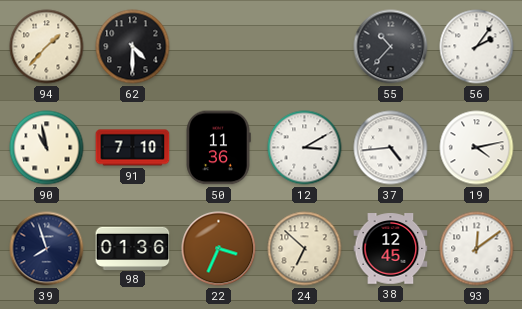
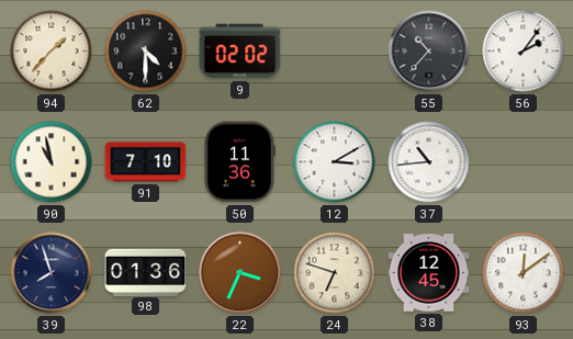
9: none -> 02:02
37: 4:44 -> 10:44
19: 4:13 -> none
24: 6:52 -> 6:48
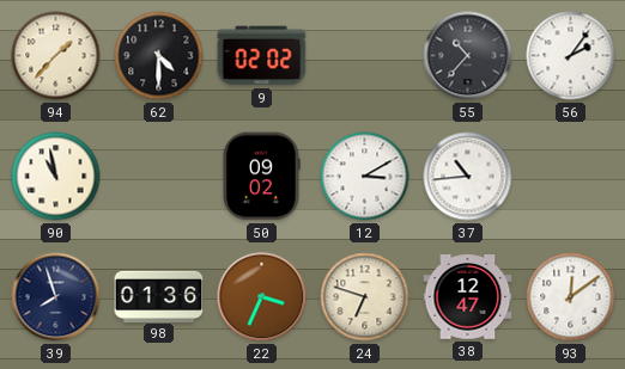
91: 7:10 -> none
50: 11:36 -> 09:02
38: 12:45 -> 12:47
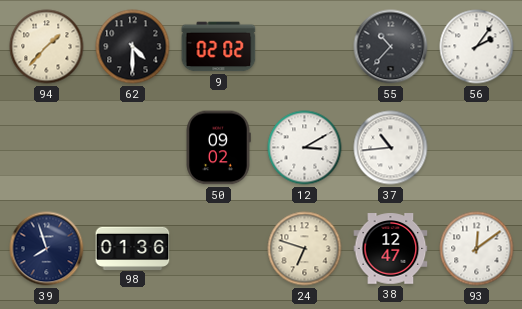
90: 10:58 -> none
22: 3:34 -> none
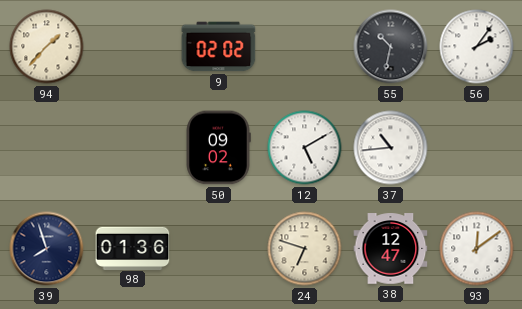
62: 4:30 -> none
55: 10:37 -> 10:32
12: 3:10 -> 5:10
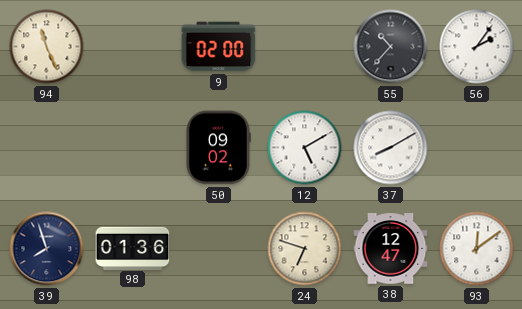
94: 1:37 -> 11:26
9: 02:02 -> 02:00
55: 10:32 -> 10:37
37: 10:44 -> 8:10
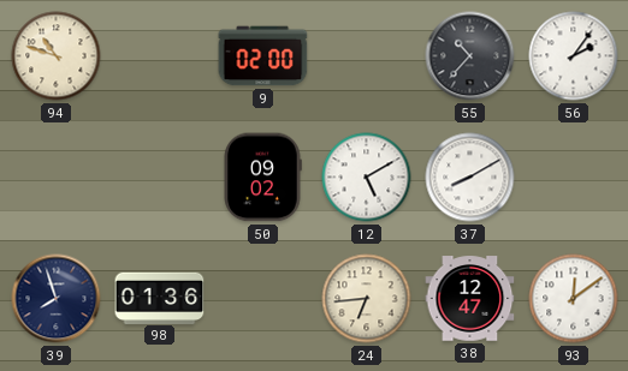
94: 11:26 -> 10:48
24: 6:48 -> 6:44
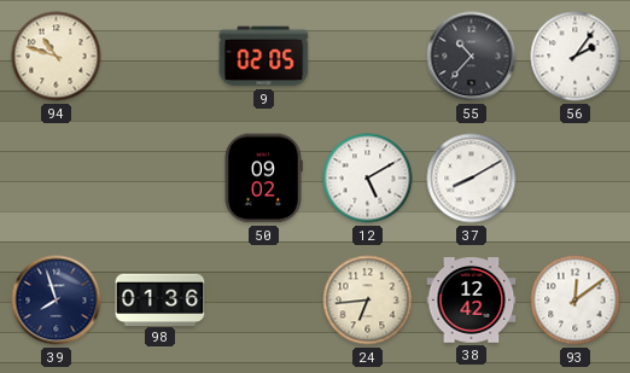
9: 02:00 -> 02:05
38: 12:47 -> 12:42
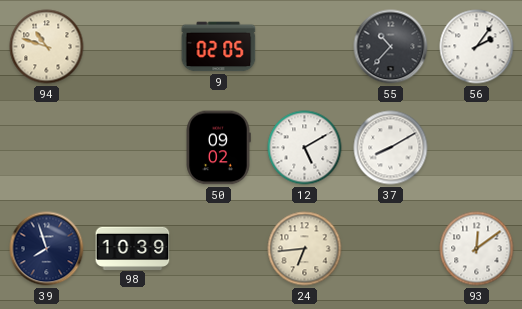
98: 01:36 -> 10:39
38: 12:42 -> none
